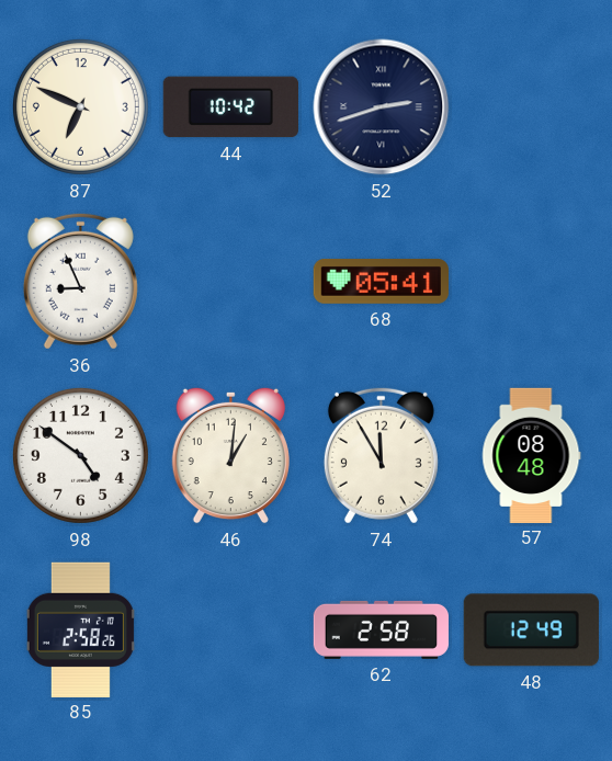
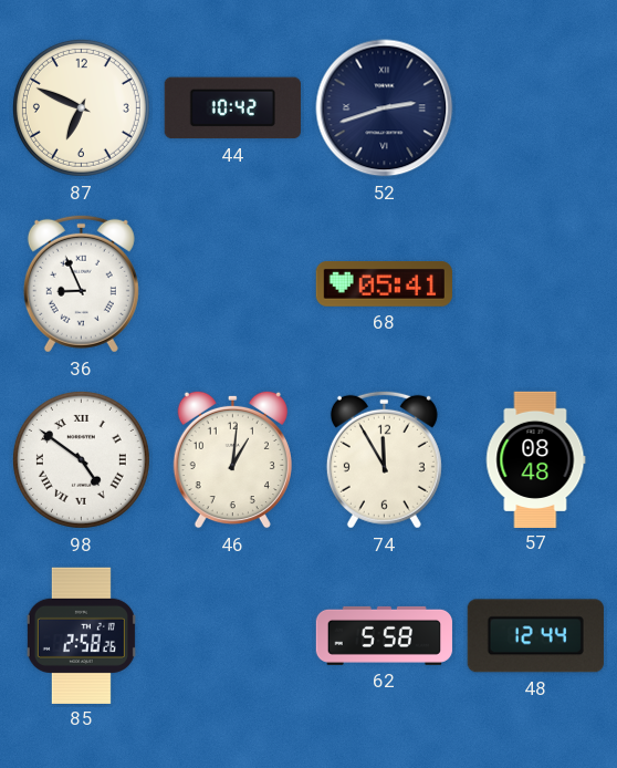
98 numerals: Arabic -> Roman
62: 2:58 -> 5:58
48: 12:49 -> 12:44
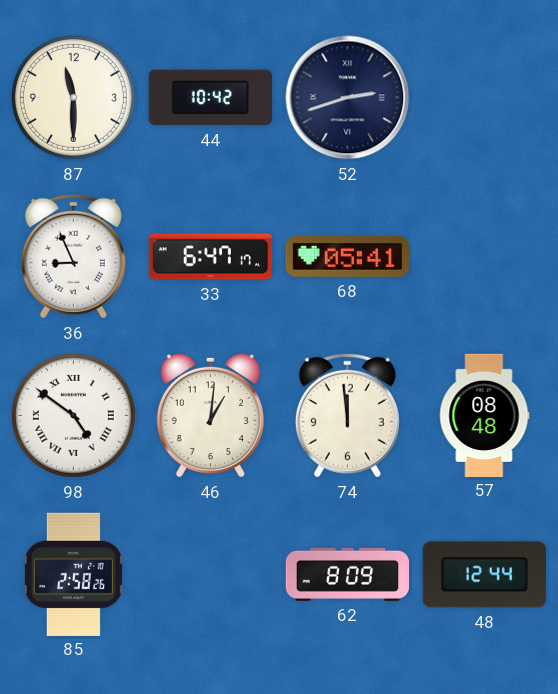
87: 6:49 -> 11:30
33: none -> 6:47
74: 11:55 -> 11:59
62: 5:58 -> 8:09
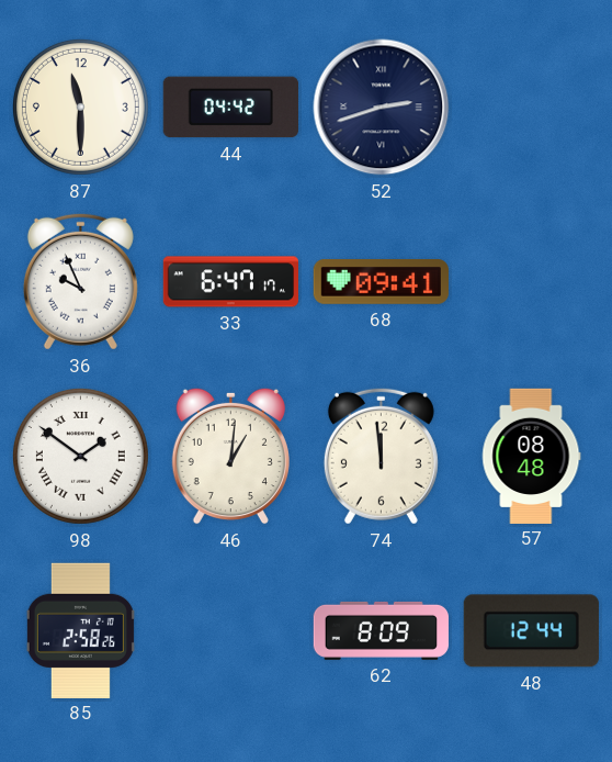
44: 10:42 -> 04:42
36: 8:56 -> 9:56
68: 05:41 -> 09:41
98: 4:51 -> 1:51
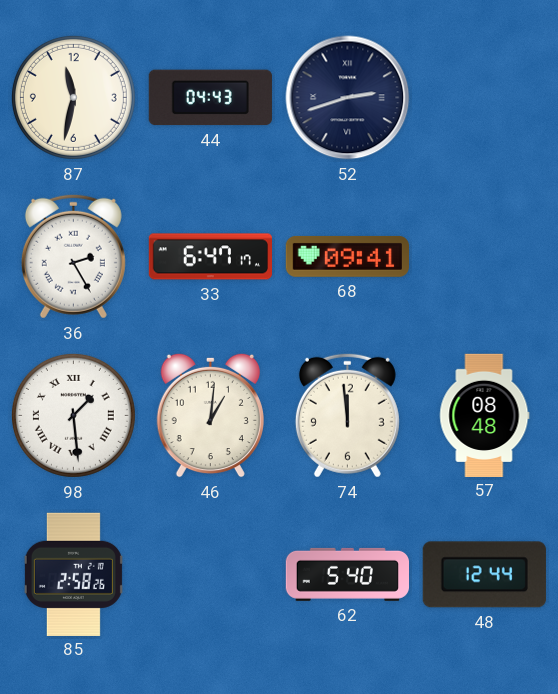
87: 11:30 -> 11:32
44: 04:42 -> 04:43
36: 9:56 -> 2:25
98: 1:51 -> 1:29
62: 8:09 -> 5:40
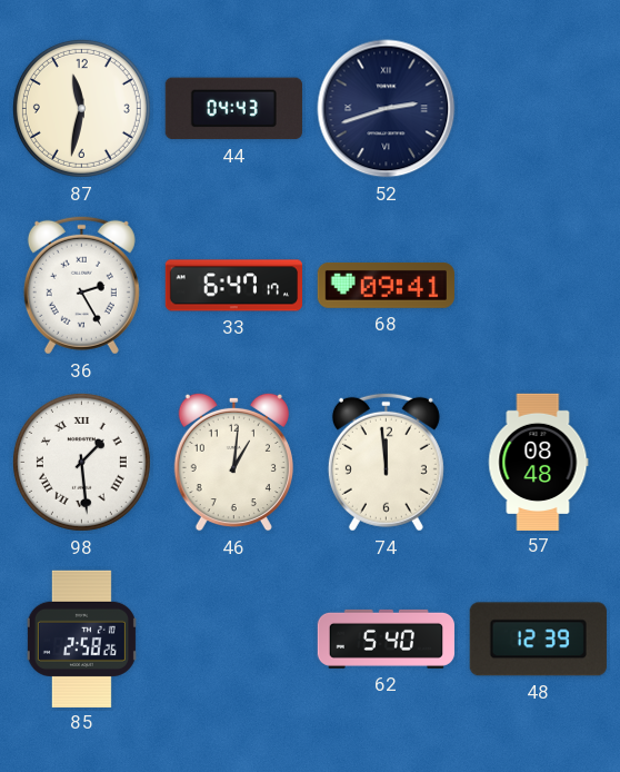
48: 12:44 -> 12:39
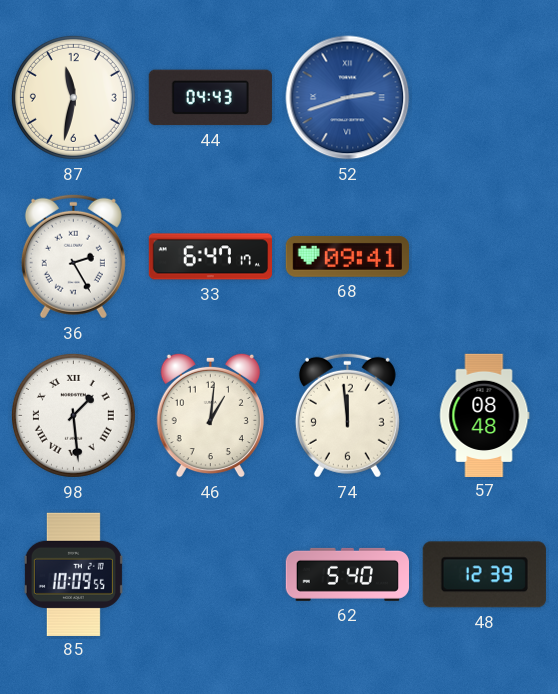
52 dial: navy -> blue
85: 2:58 -> 10:09
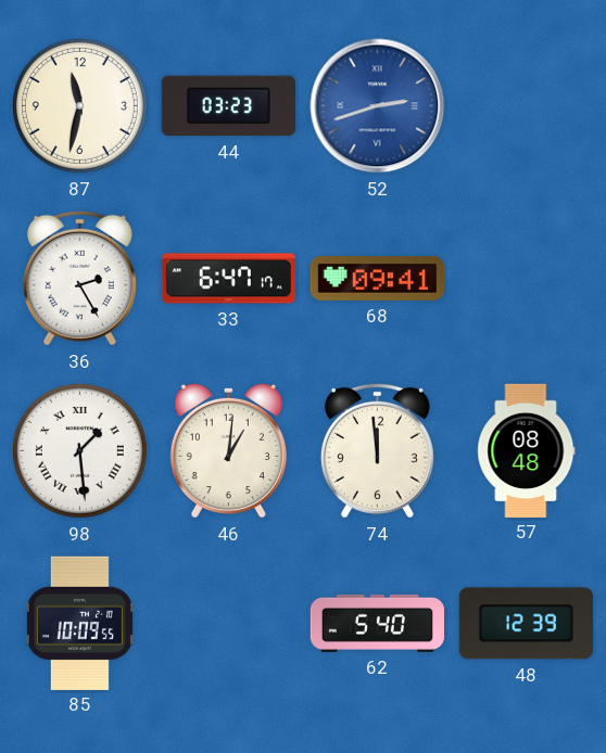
44: 04:43 -> 03:23
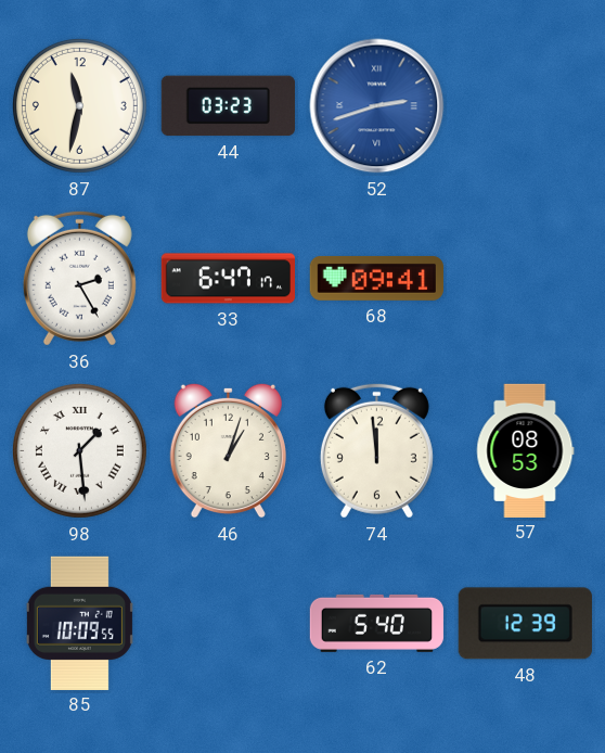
46: 1:01 -> 1:03
57: 08:48 -> 08:53
